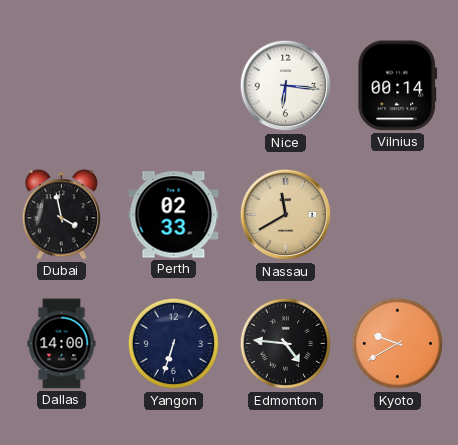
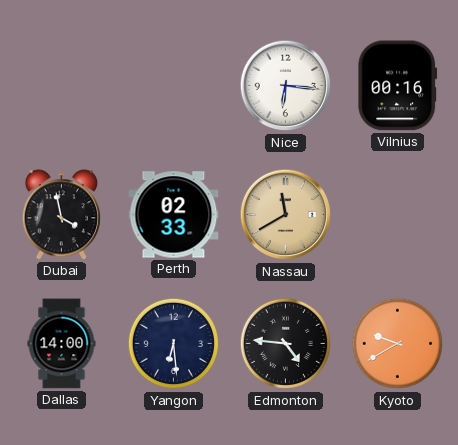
Vilnius: 00:14 -> 00:16
Yangon: 6:33 -> 6:29
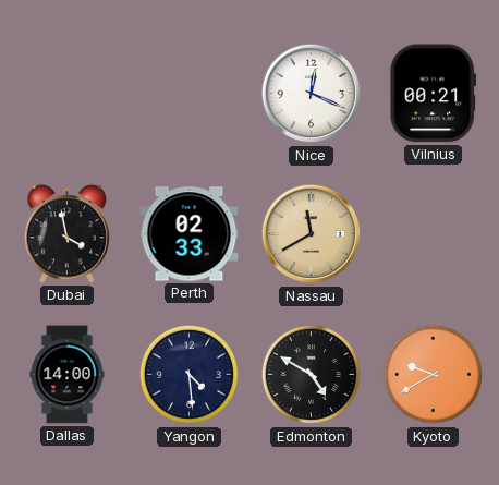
Nice: 6:16 -> 12:19
Vilnius: 00:16 -> 00:21
Yangon: 6:29 -> 4:29
Edmonton: 4:46 -> 4:50
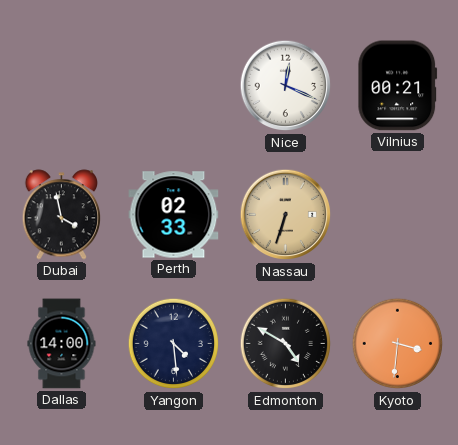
Nassau: 11:40 -> 6:33
Kyoto: 9:40 -> 3:31
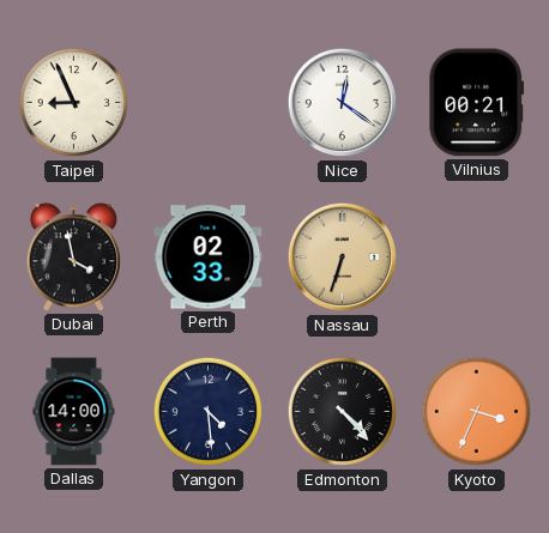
Taipei: none -> 8:56
Nice: 12:19 -> 12:21
Edmonton: 4:50 -> 4:23
Kyoto: 3:31 -> 3:34
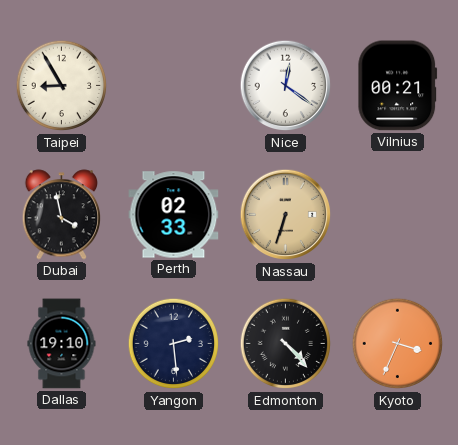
Taipei: 8:56 -> 8:55
Dallas: 14:00 -> 19:10
Yangon: 4:29 -> 2:29
